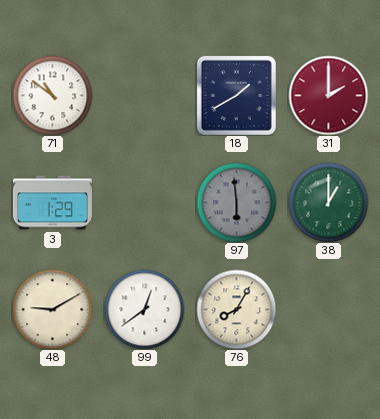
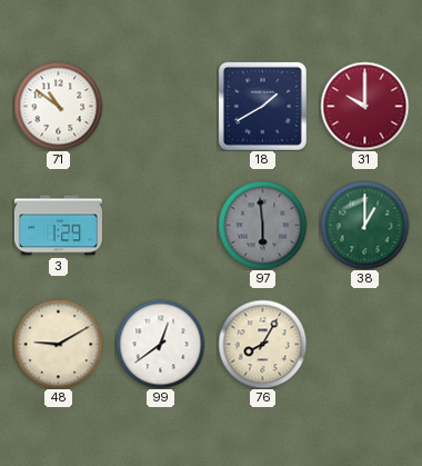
31: 2:00 -> 10:00
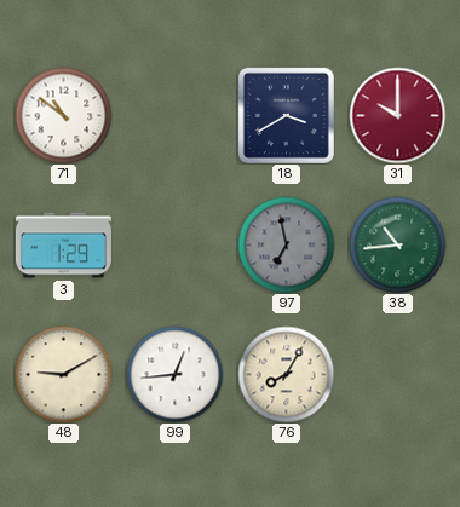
18: 1:40 -> 3:40
97: 5:59 -> 6:58
38: 1:00 -> 10:44
99: 12:39 -> 12:44
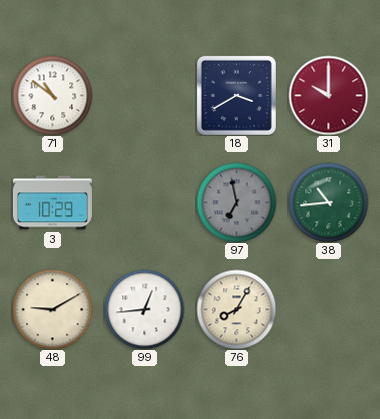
3: 1:29 -> 10:29
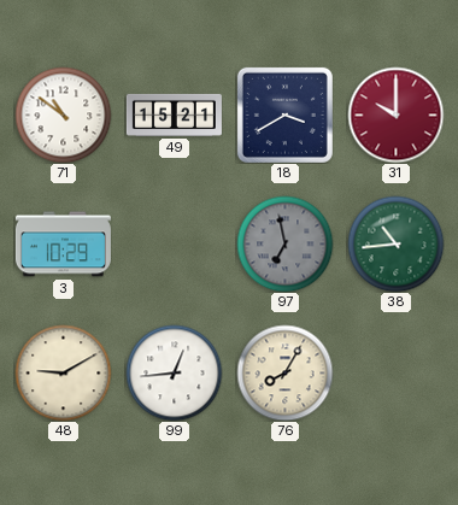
49: none -> 15:21
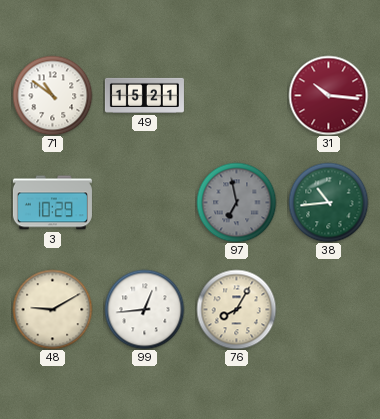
18: 3:40 -> none
31: 10:00 -> 10:16
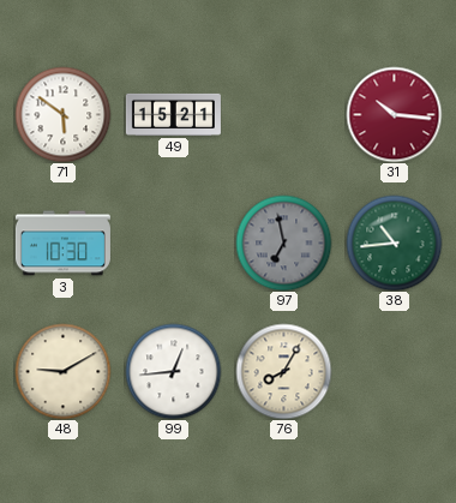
71: 10:51 -> 5:51
3: 10:29 -> 10:30
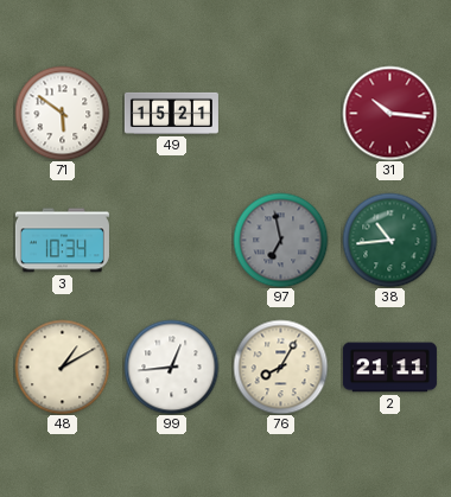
3: 10:30 -> 10:34
48: 9:10 -> 1:10
2: none -> 21:11
